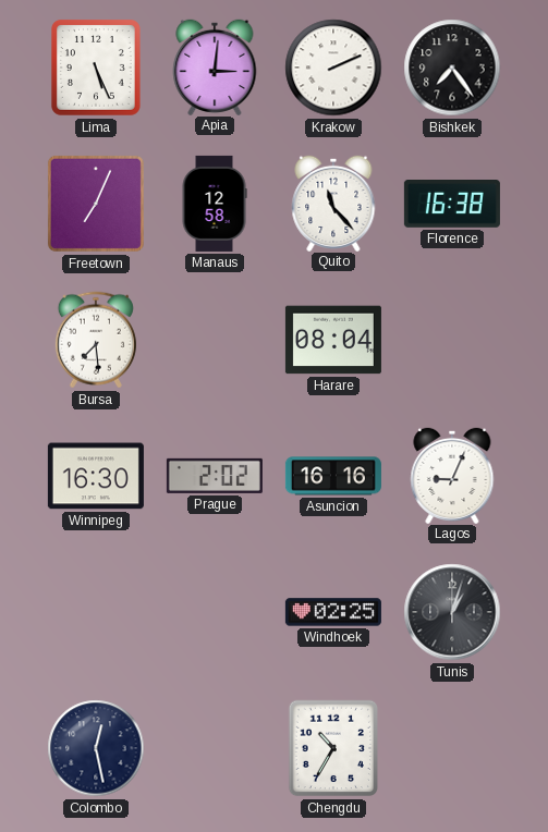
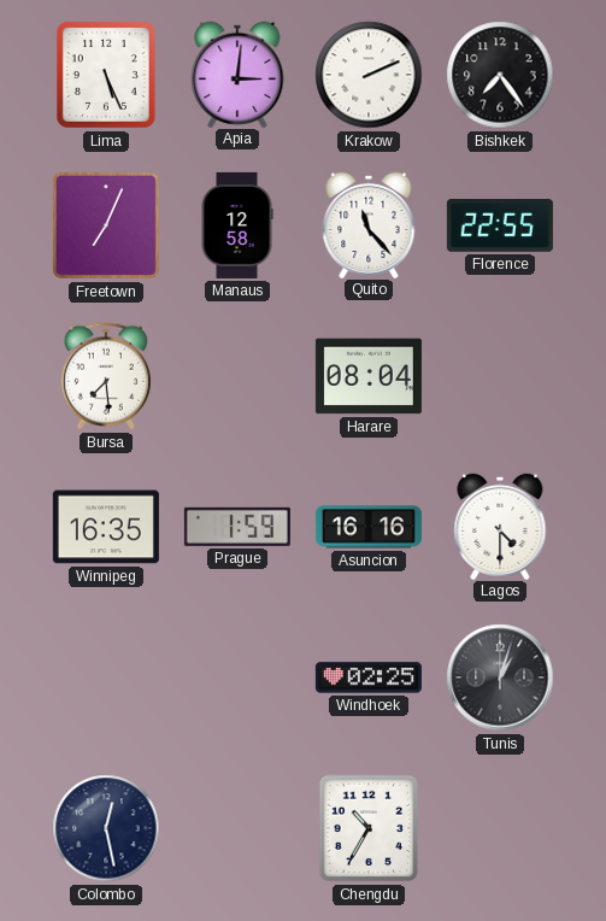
Florence: 16:38 -> 22:55
Winnipeg: 16:30 -> 16:35
Prague: 2:02 -> 1:59
Lagos: 9:04 -> 4:30
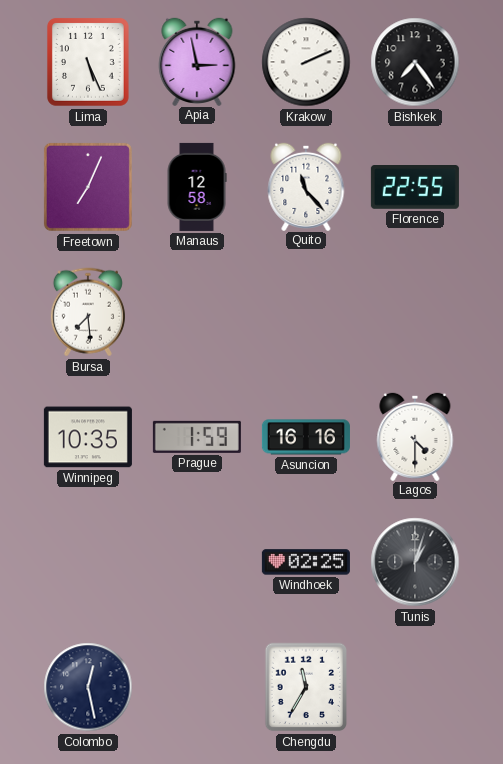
Apia: 3:01 -> 2:58
Harare: 08:04 -> none
Winnipeg: 16:35 -> 10:35
Chengdu: 10:35 -> 11:35
